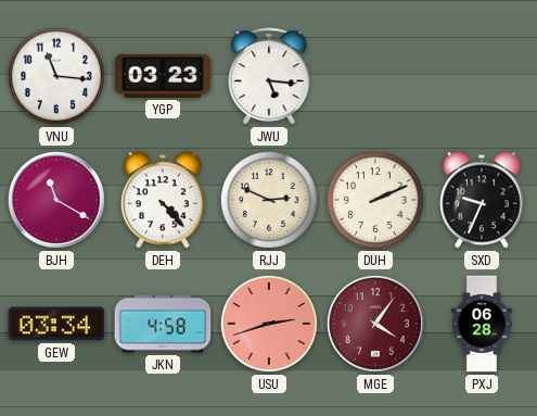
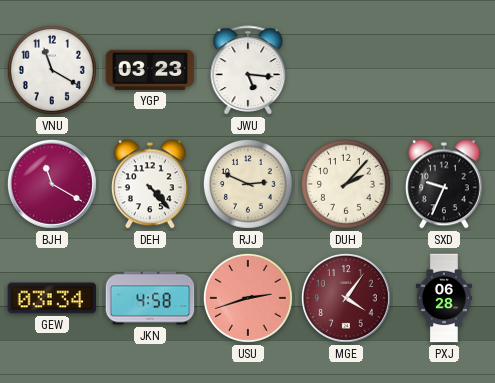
VNU: 11:16 -> 11:20
DUH: 2:11 -> 2:07
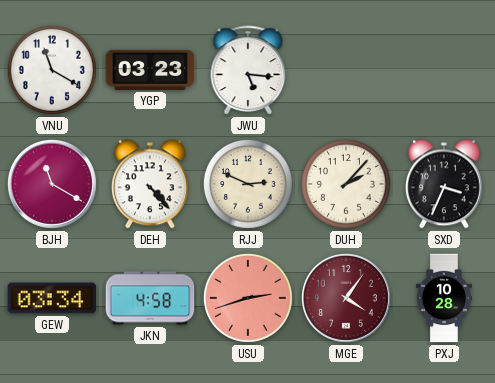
SXD: 9:34 -> 3:34
PXJ: 06:28 -> 10:28
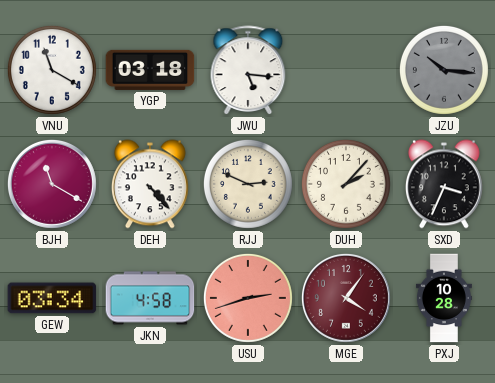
YGP: 03:23 -> 03:18
JZU: none -> 10:16
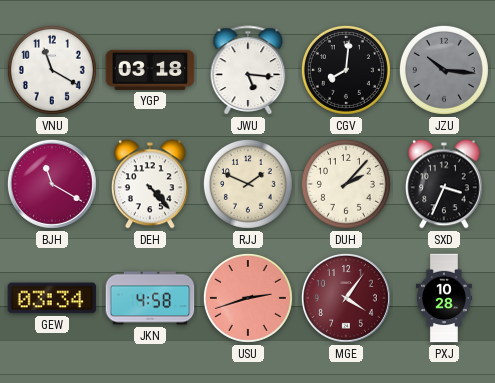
CGV: none -> 8:01
RJJ: 2:49 -> 1:49
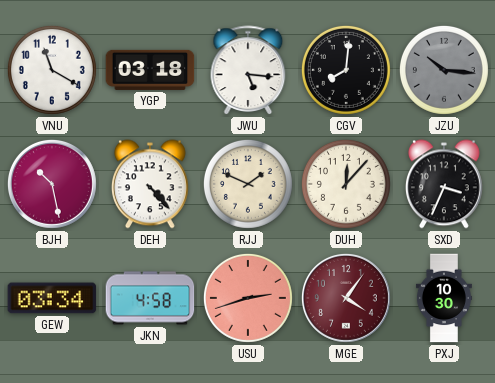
BJH: 11:20 -> 10:28
DUH: 2:07 -> 12:07
PXJ: 10:28 -> 10:30
